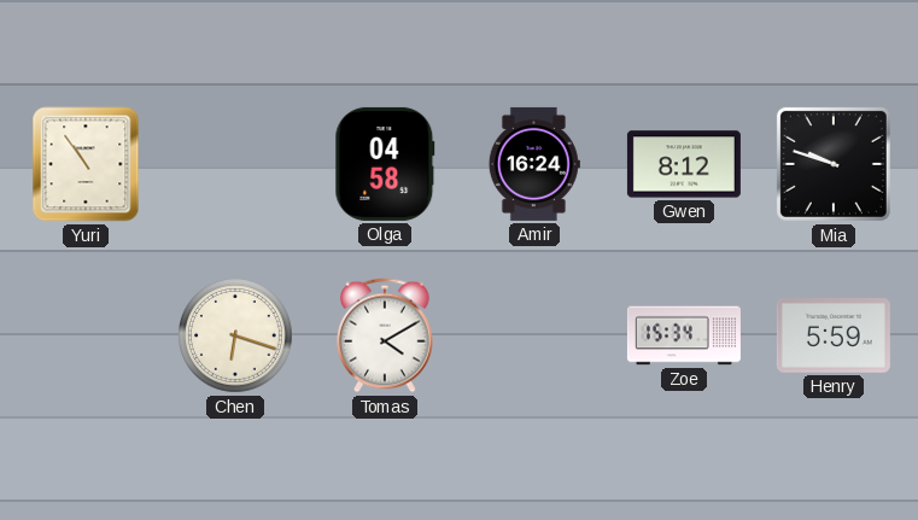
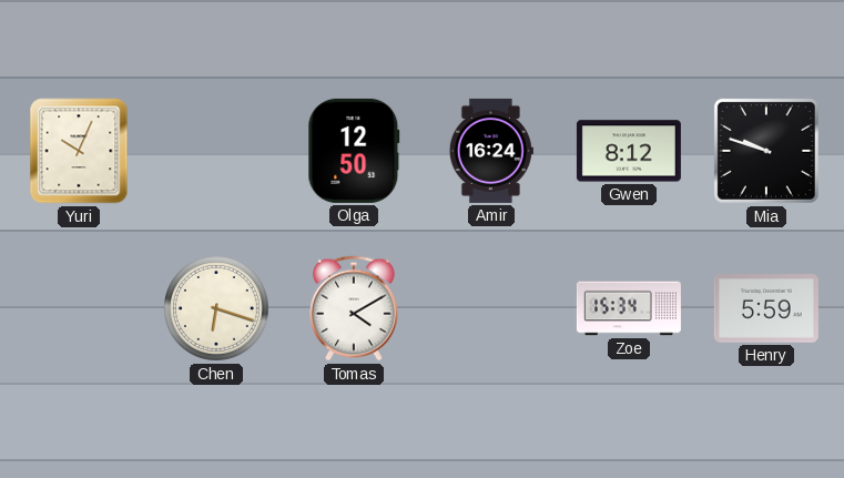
Yuri: 10:54 -> 10:04
Olga: 04:58 -> 12:50
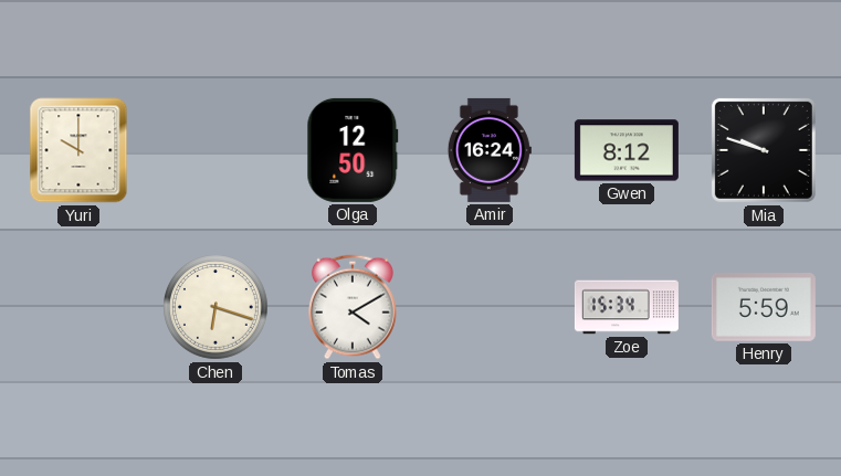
Yuri: 10:04 -> 10:00
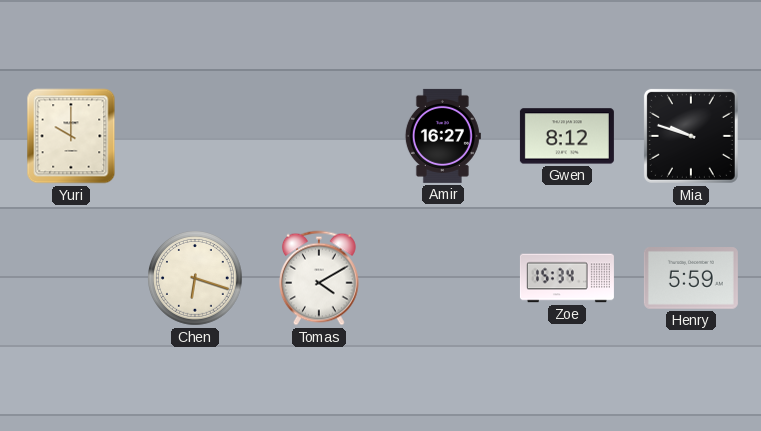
Olga: 12:50 -> none
Amir: 16:24 -> 16:27
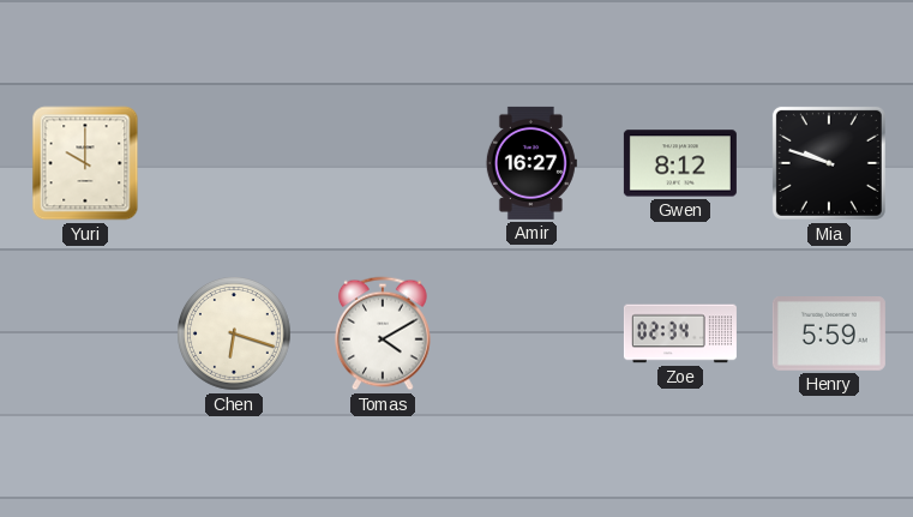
Zoe: 15:34 -> 02:34
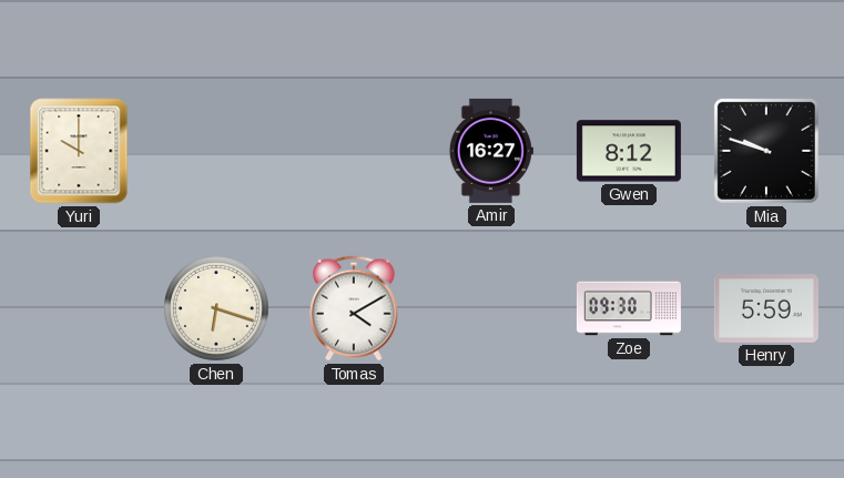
Zoe: 02:34 -> 09:30
